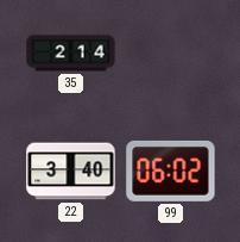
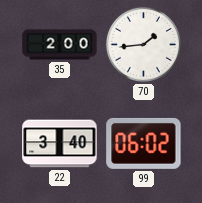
35: 2:14 -> 2:00
70: none -> 1:44
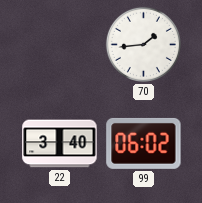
35: 2:00 -> none
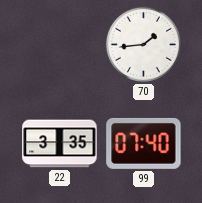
22: 3:40 -> 3:35
99: 06:02 -> 07:40
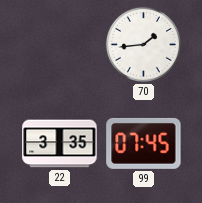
99: 07:40 -> 07:45
